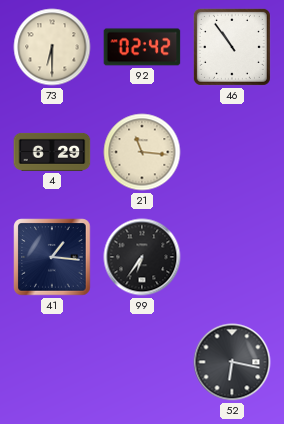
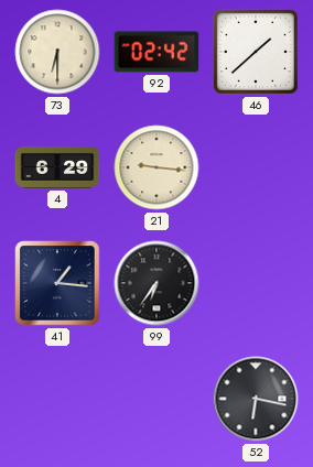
46: 10:54 -> 1:38
21: 11:16 -> 9:16
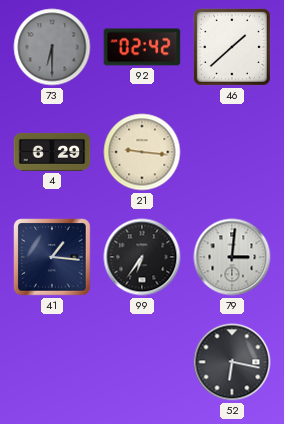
73 dial: cream -> grey
79: none -> 3:01
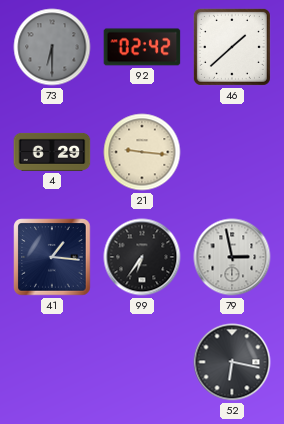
79: 3:01 -> 2:58
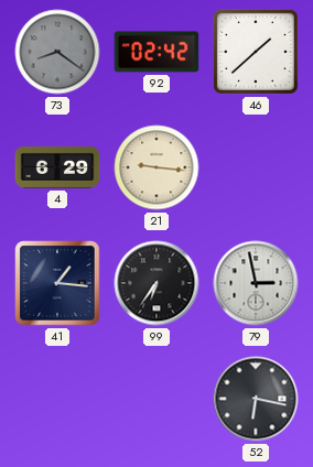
73: 6:30 -> 8:21
